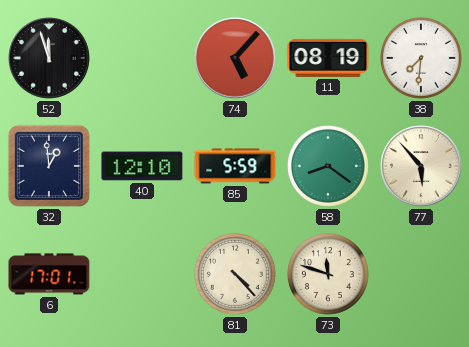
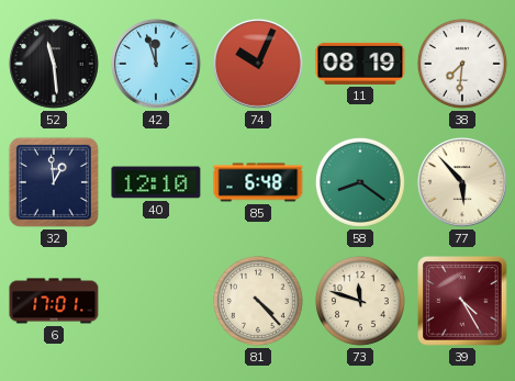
52: 11:57 -> 11:29
42: none -> 11:57
74: 5:07 -> 10:04
85: 5:59 -> 6:48
39: none -> 4:25
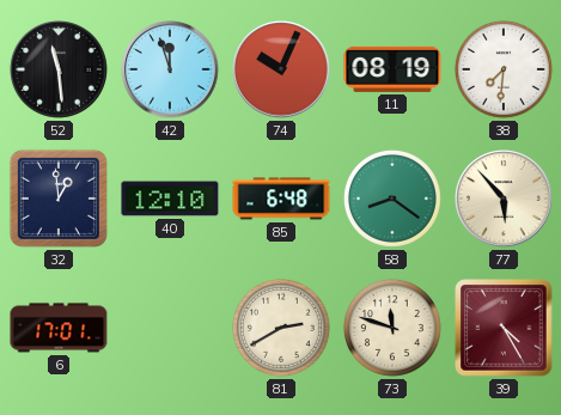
81: 4:23 -> 2:40
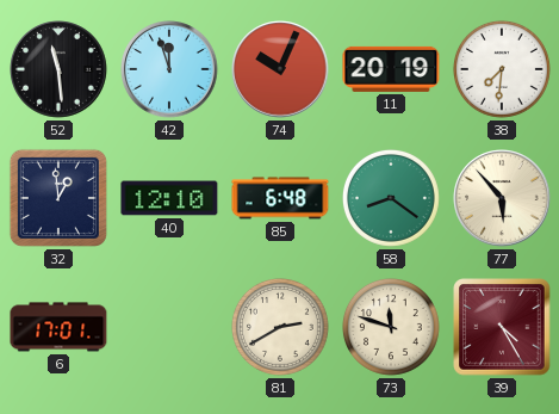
11: 08:19 -> 20:19
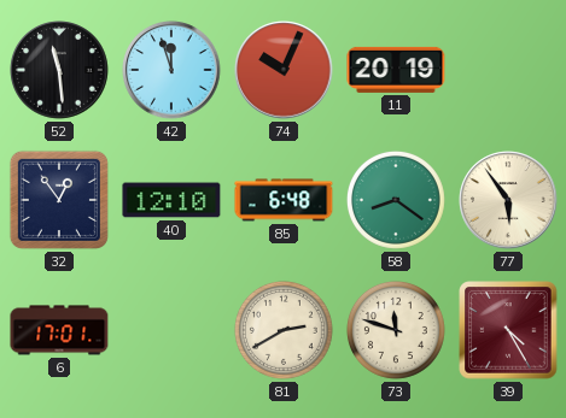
38: 7:31 -> none
32: 12:59 -> 12:54
77: 5:53 -> 5:54
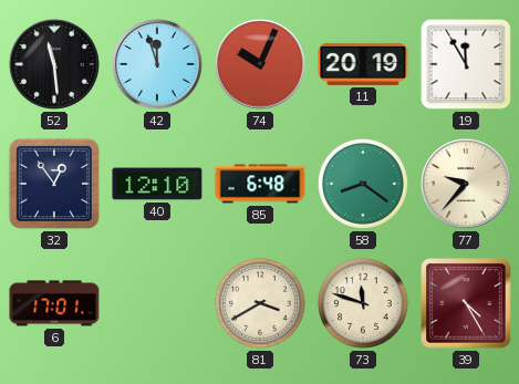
19: none -> 11:55
77: 5:54 -> 9:37
81: 2:40 -> 3:40
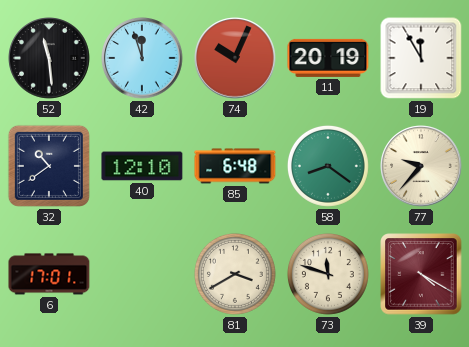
32: 12:54 -> 10:39
39: 4:25 -> 4:20
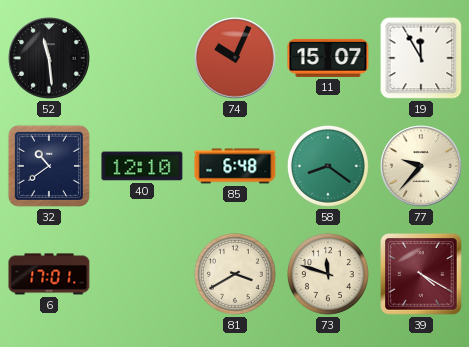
42: 11:57 -> none
11: 20:19 -> 15:07
